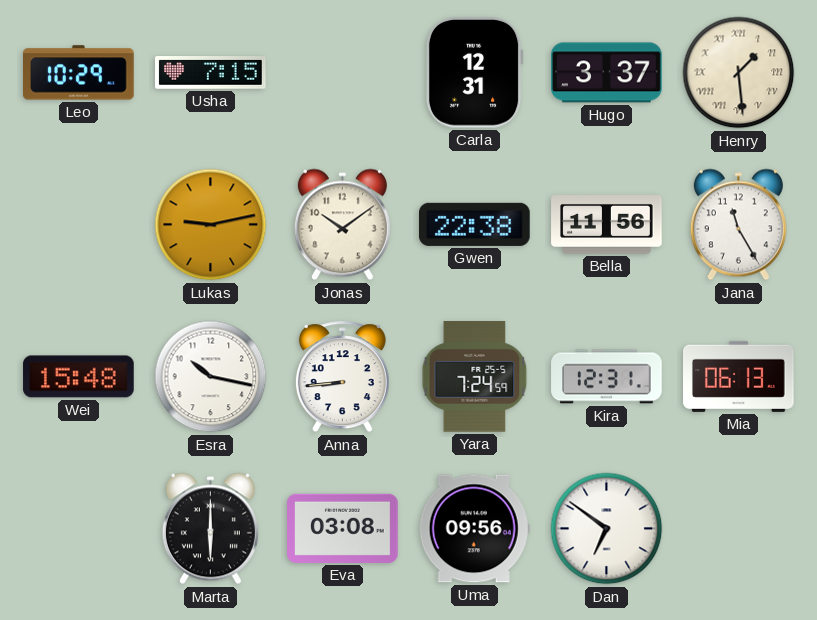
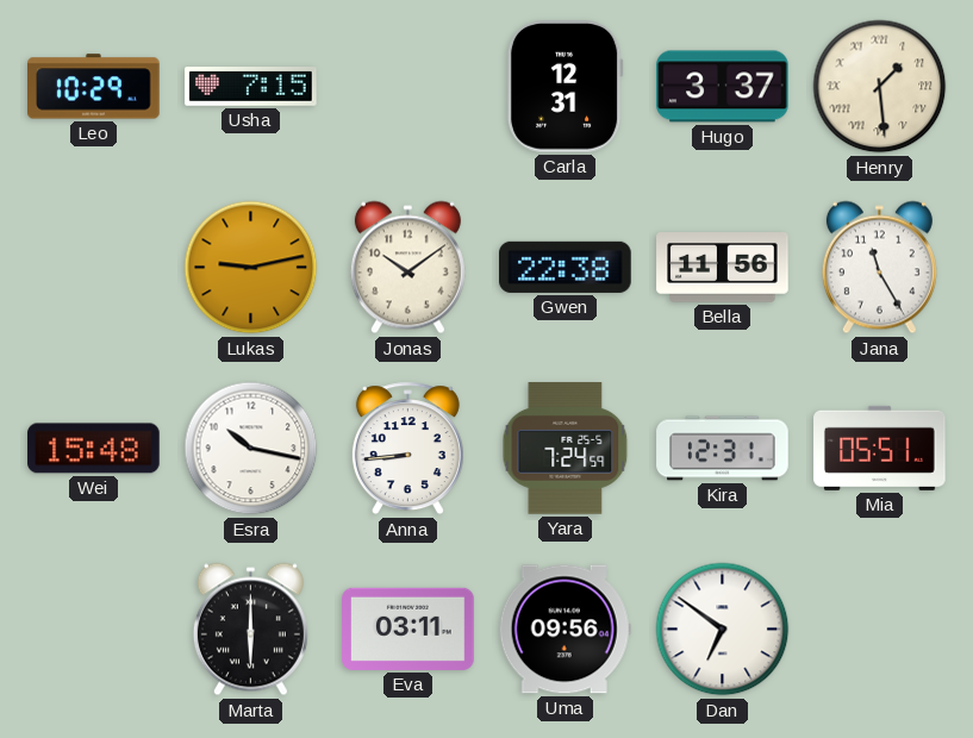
Mia: 06:13 -> 05:51
Eva: 03:08 -> 03:11
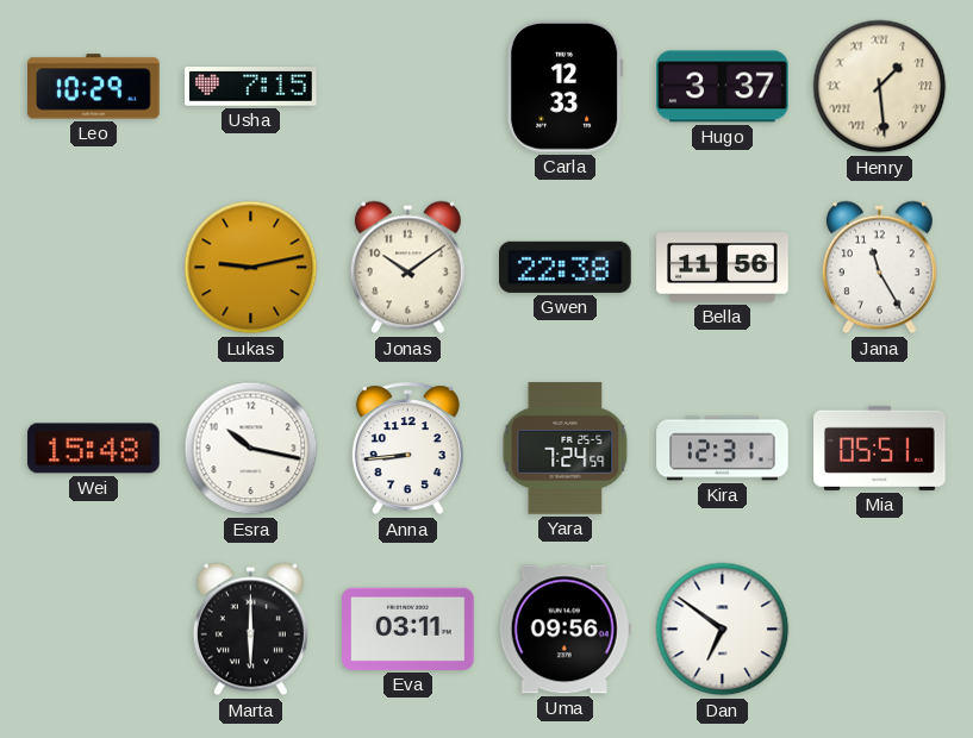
Carla: 12:31 -> 12:33
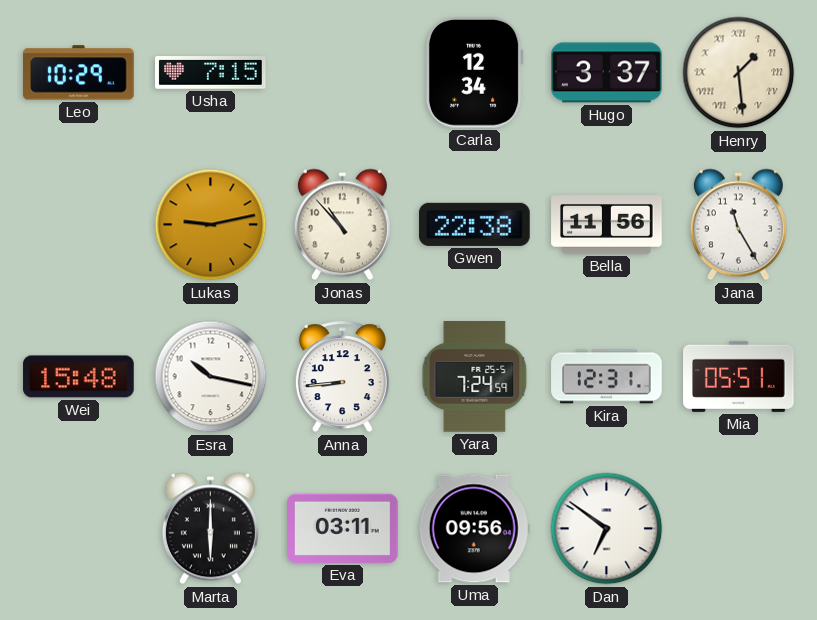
Carla: 12:33 -> 12:34
Jonas: 10:09 -> 10:53
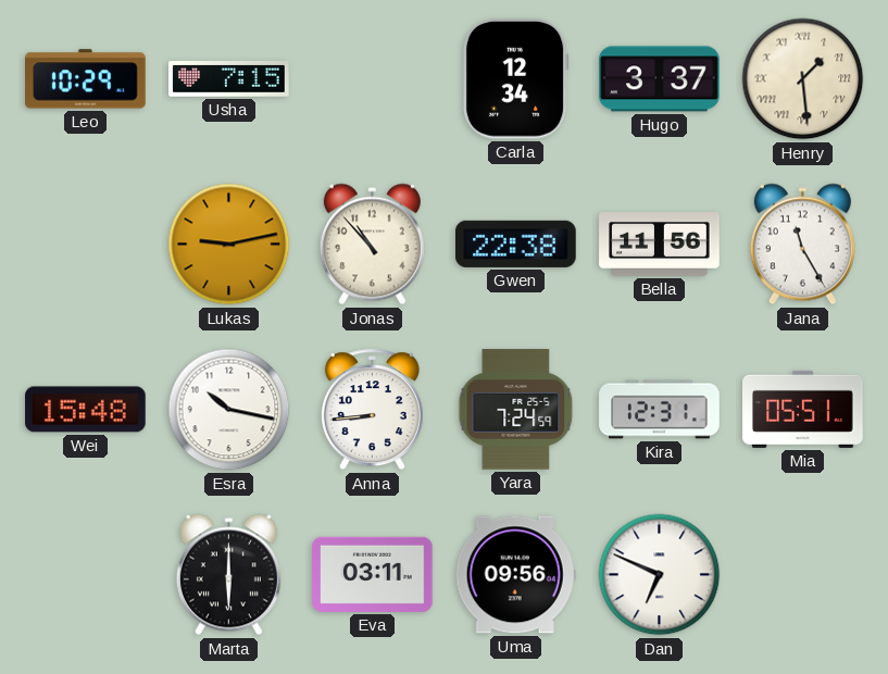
Dan: 6:51 -> 6:49
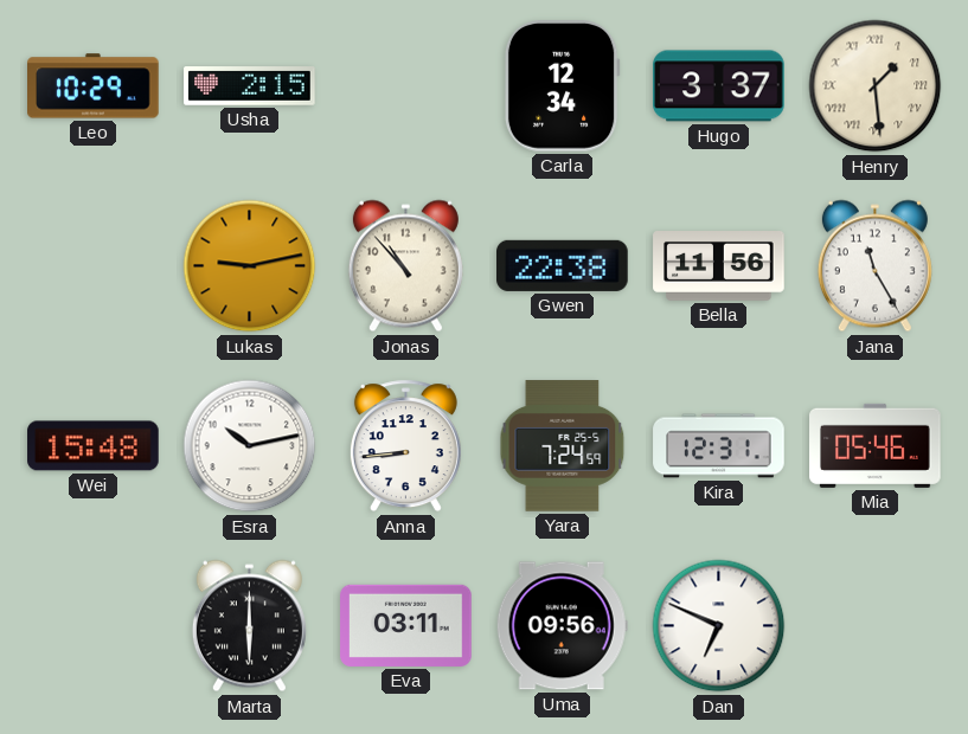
Usha: 7:15 -> 2:15
Esra: 10:17 -> 10:13
Mia: 05:51 -> 05:46
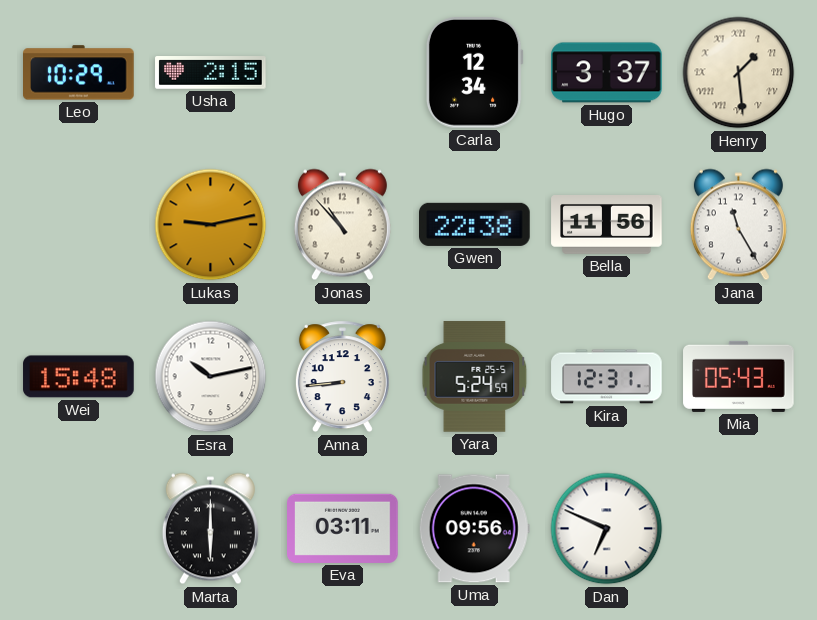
Yara: 7:24 -> 5:24
Mia: 05:46 -> 05:43
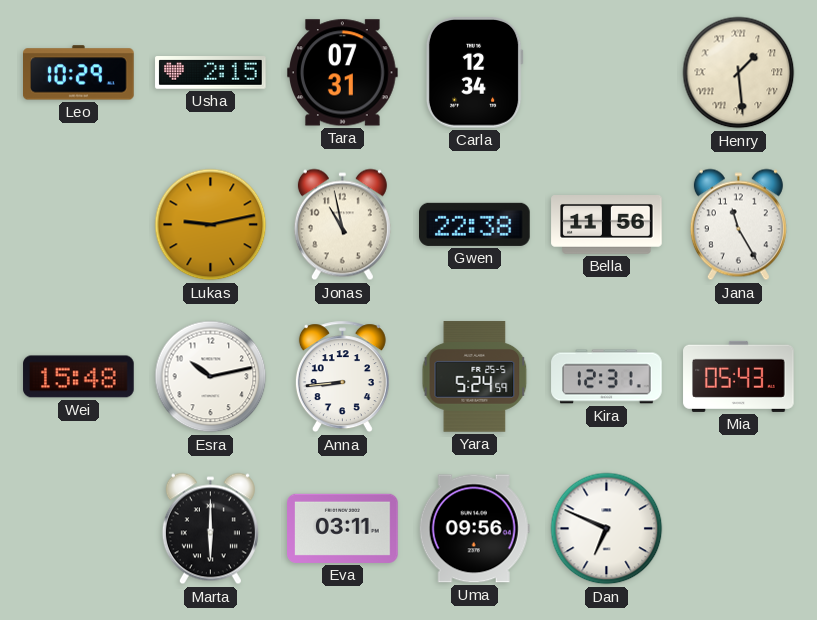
Tara: none -> 07:31
Hugo: 3:37 -> none
Jonas: 10:53 -> 10:58
